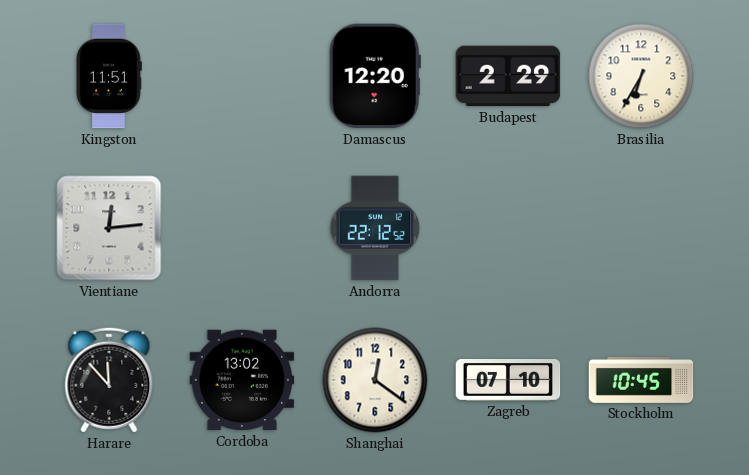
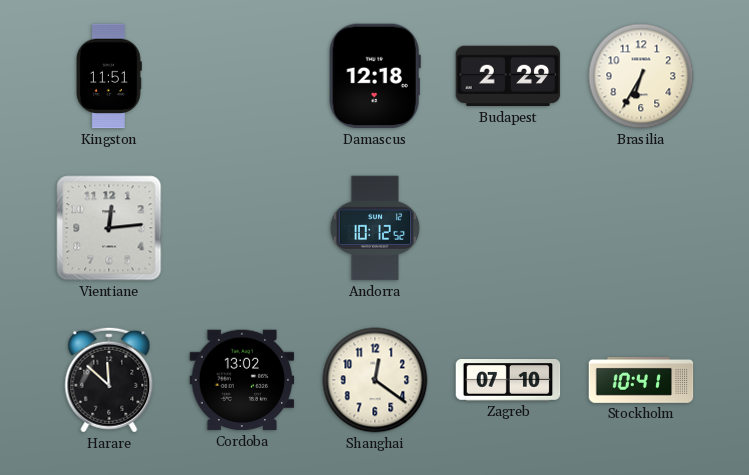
Damascus: 12:20 -> 12:18
Andorra: 22:12 -> 10:12
Harare: 11:53 -> 11:52
Stockholm: 10:45 -> 10:41
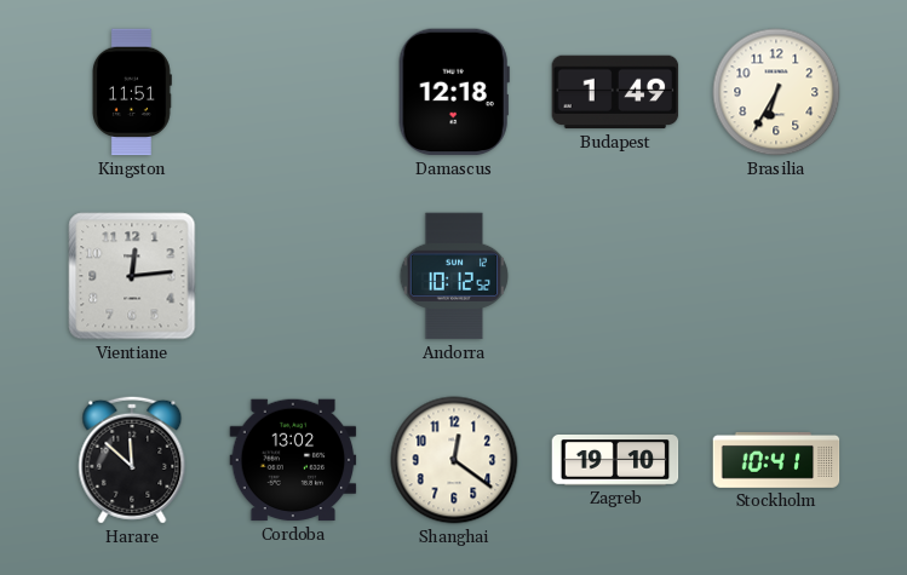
Budapest: 2:29 -> 1:49
Zagreb: 07:10 -> 19:10
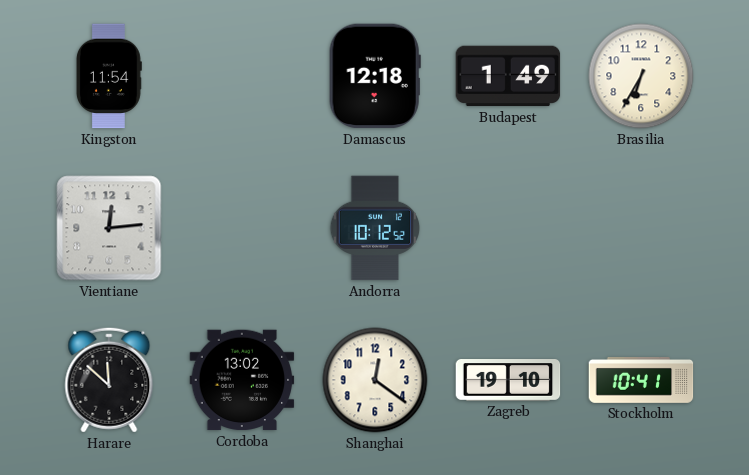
Kingston: 11:51 -> 11:54
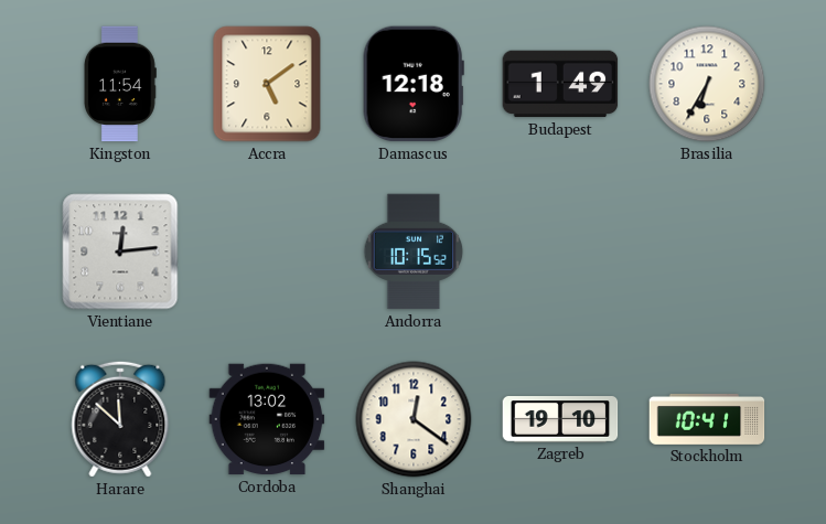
Accra: none -> 5:09
Andorra: 10:12 -> 10:15
